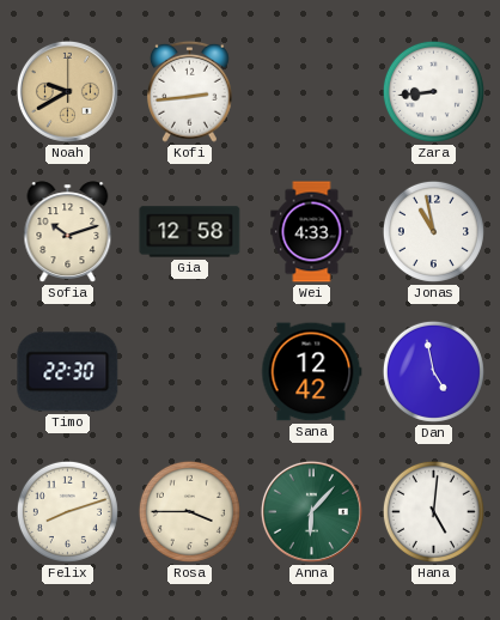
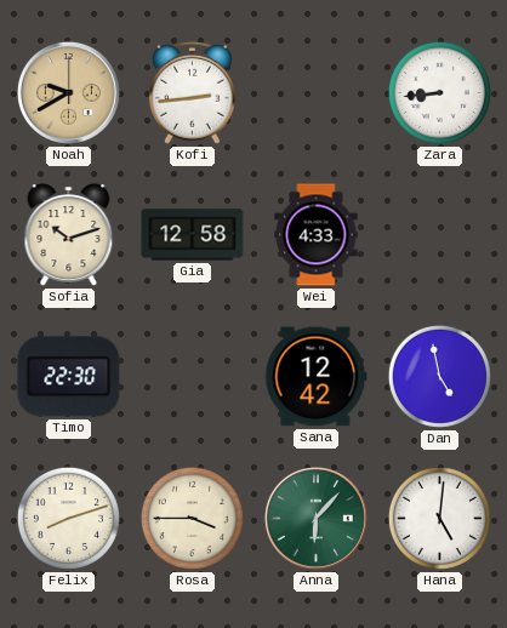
Jonas: 10:58 -> none
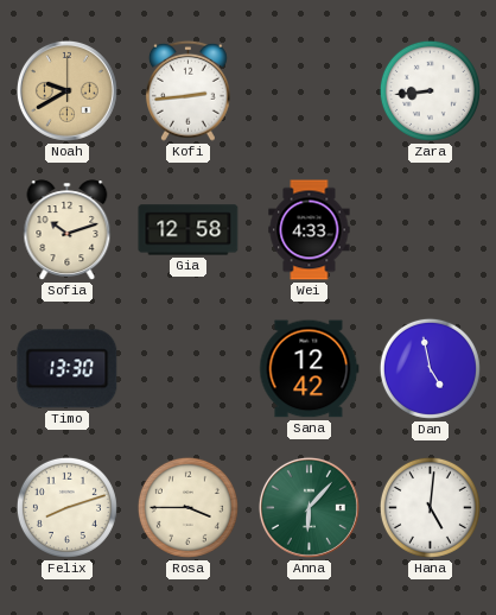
Timo: 22:30 -> 13:30
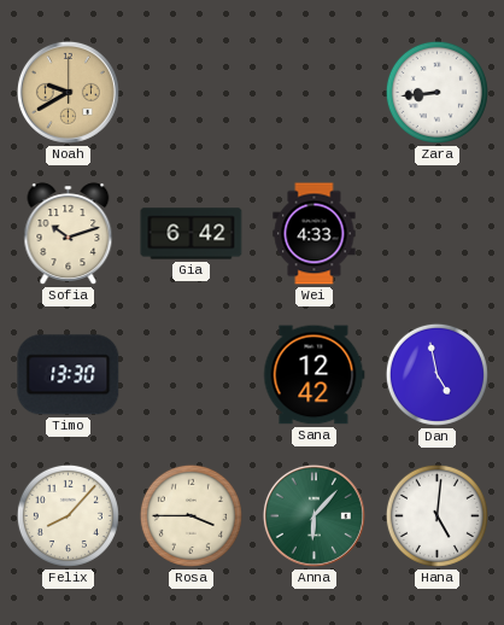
Kofi: 2:44 -> none
Gia: 12:58 -> 6:42
Felix: 8:12 -> 8:07
